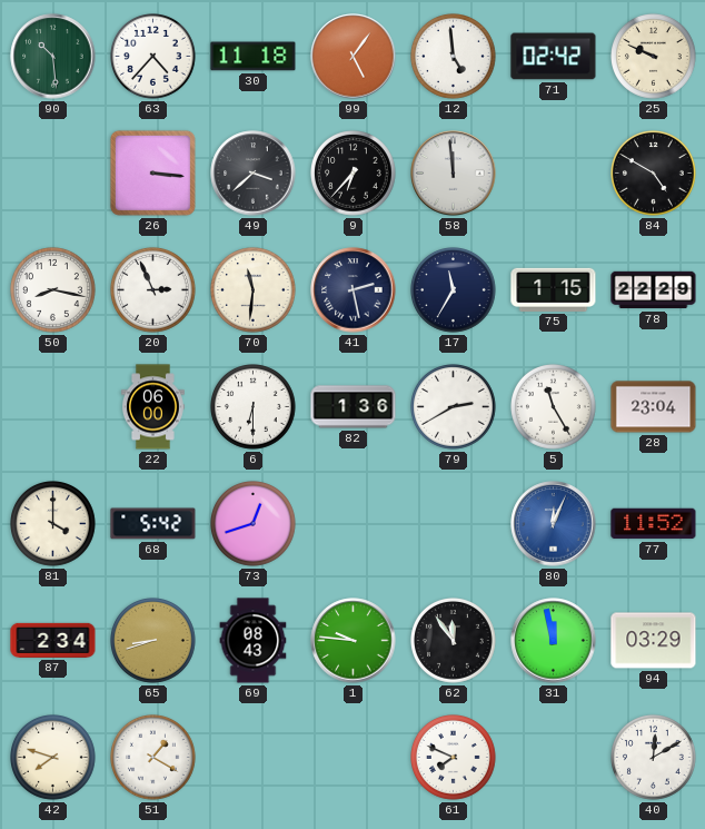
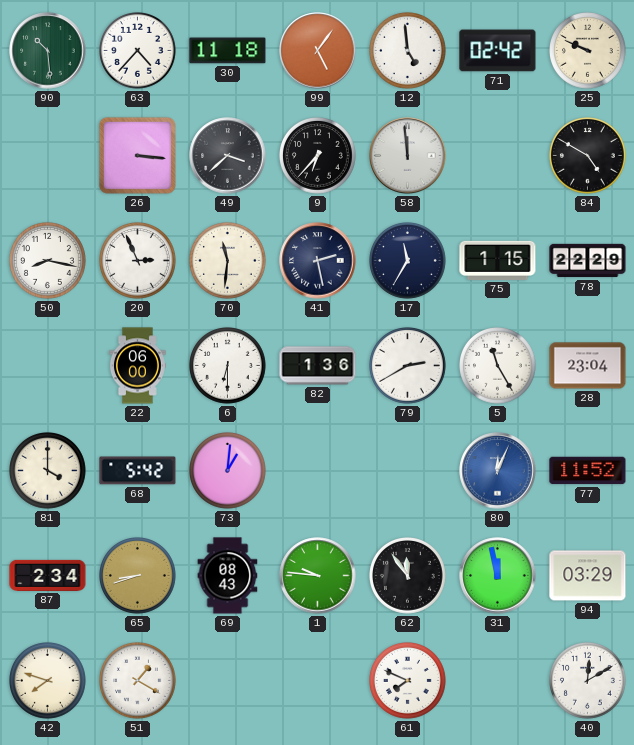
73: 12:42 -> 1:01
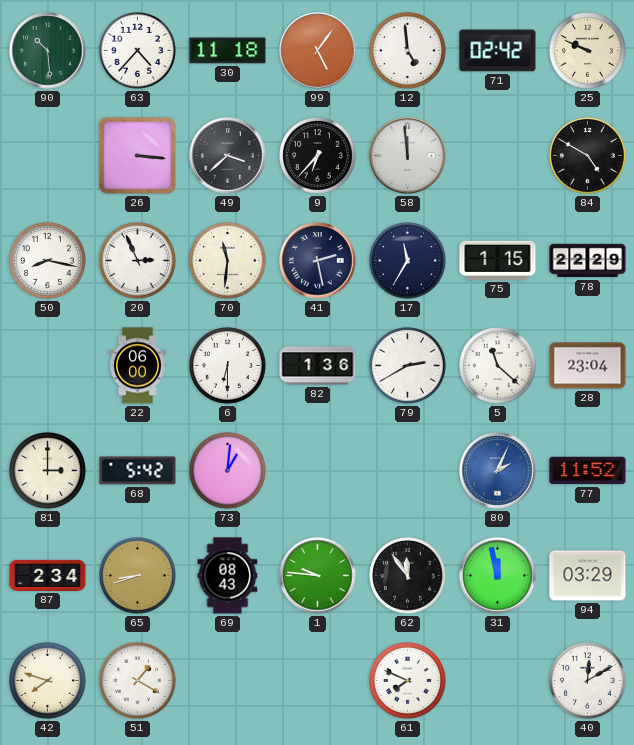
5: 11:25 -> 11:22
81: 4:00 -> 3:00
80: 12:04 -> 2:04
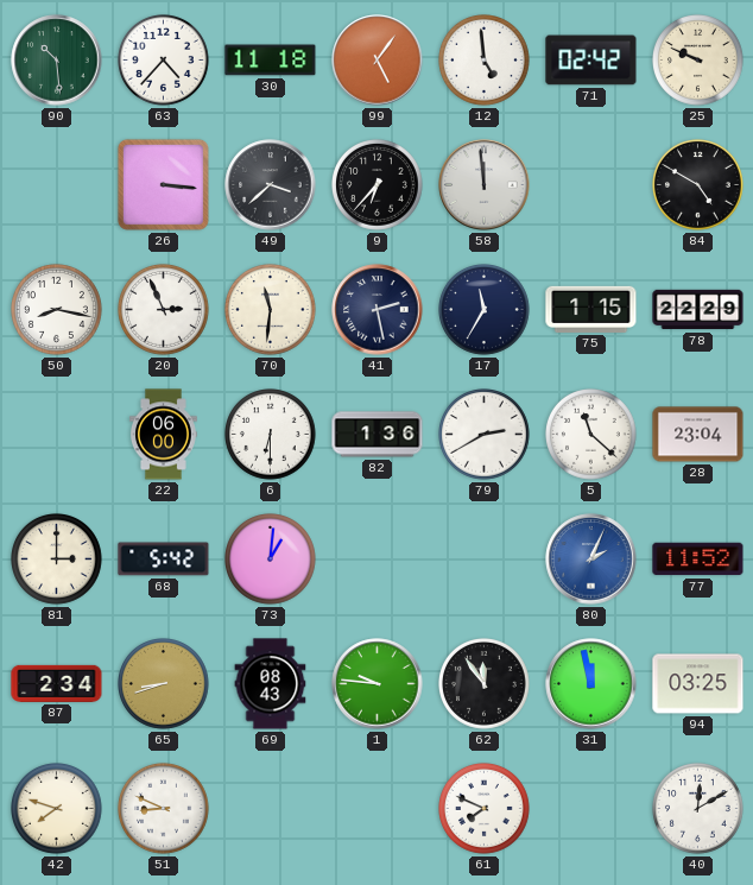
94: 03:29 -> 03:25
51: 1:20 -> 8:49
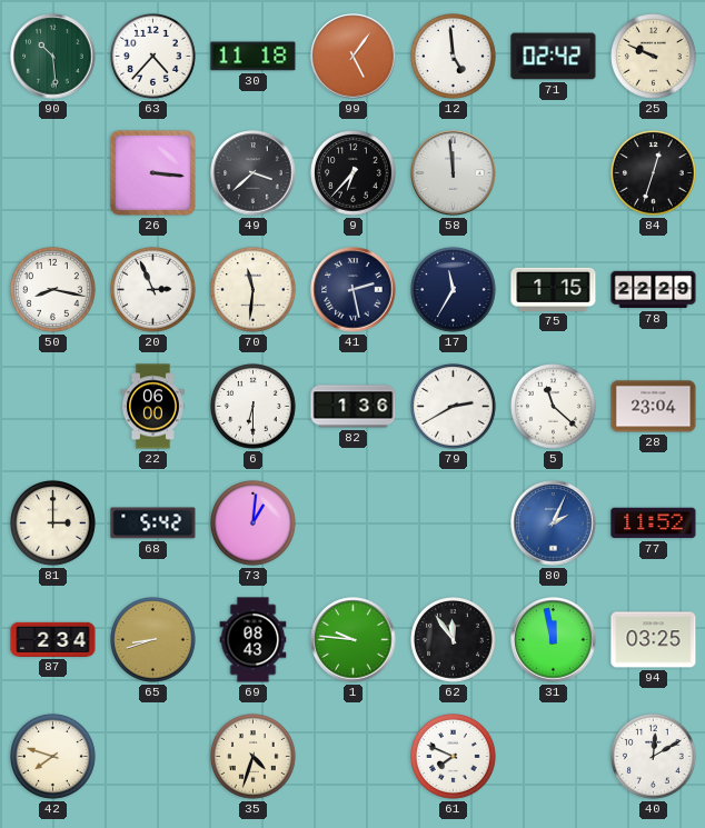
84: 4:50 -> 12:33
51: 8:49 -> none
35: none -> 4:33
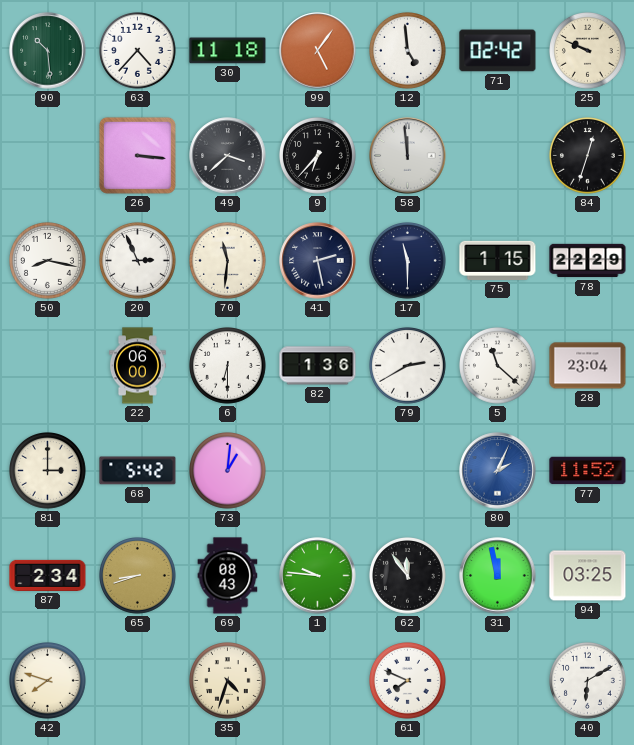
17: 11:35 -> 11:30
40: 12:10 -> 6:10
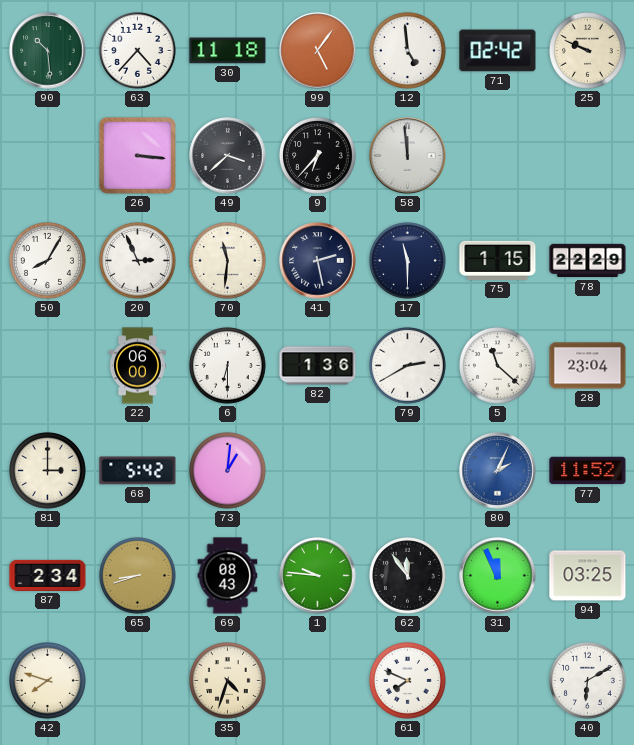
84: 12:33 -> none
50: 8:17 -> 8:05
31: 11:58 -> 11:56
